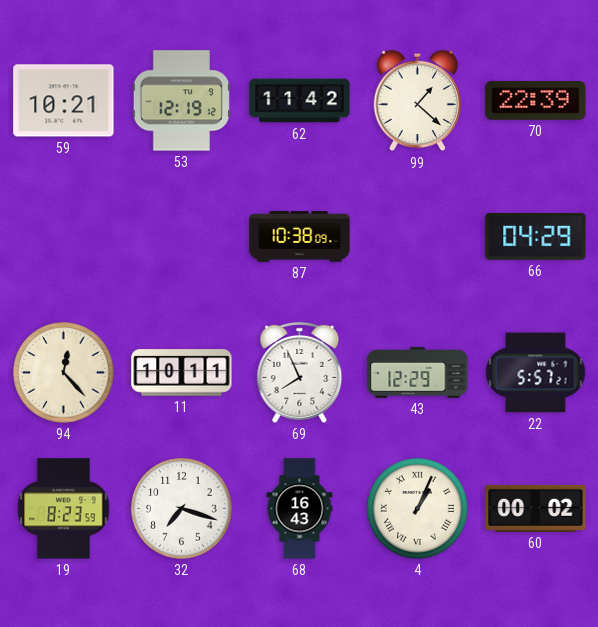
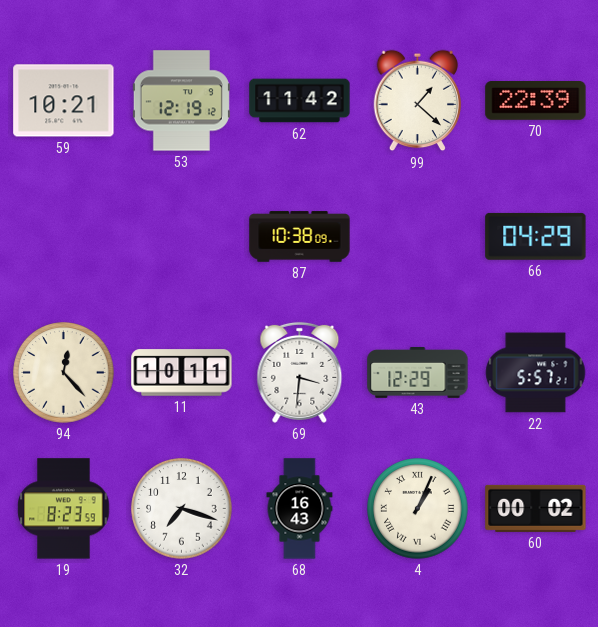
69: 7:56 -> 3:31
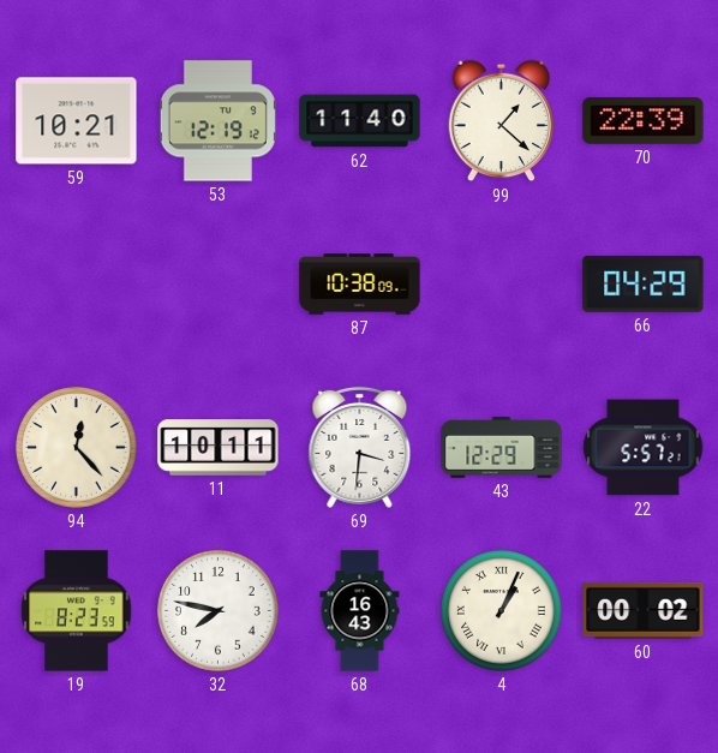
62: 11:42 -> 11:40
32: 7:18 -> 7:47
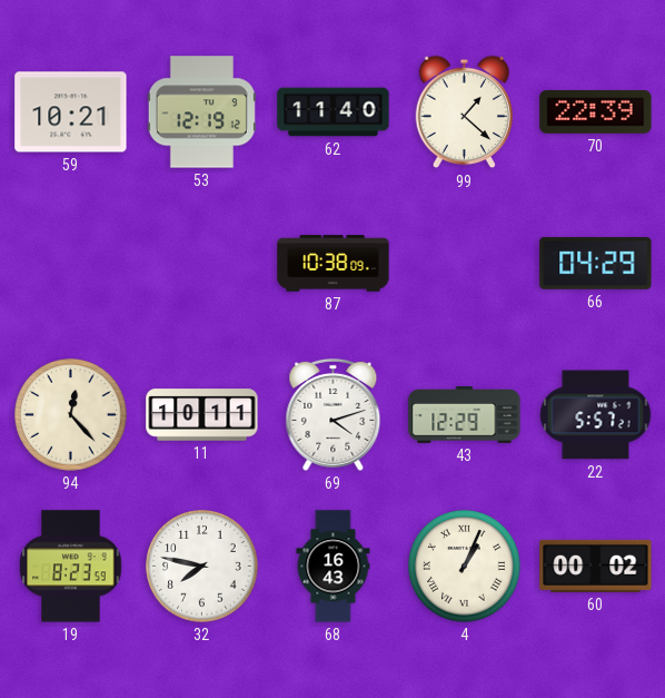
69: 3:31 -> 4:12
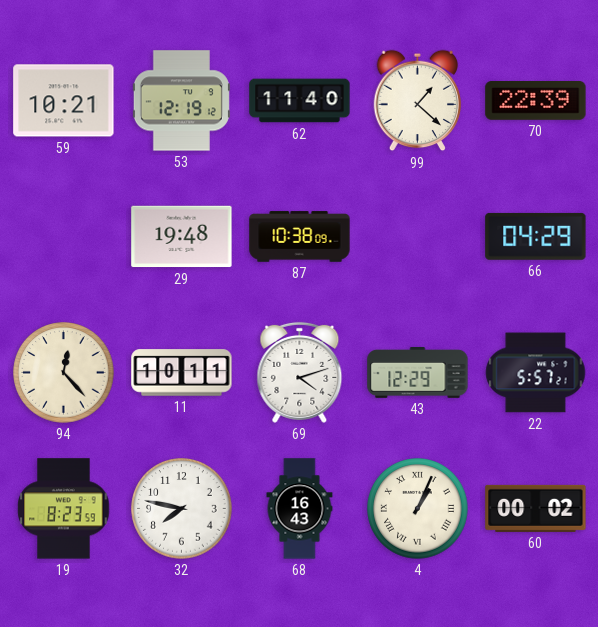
29: none -> 19:48
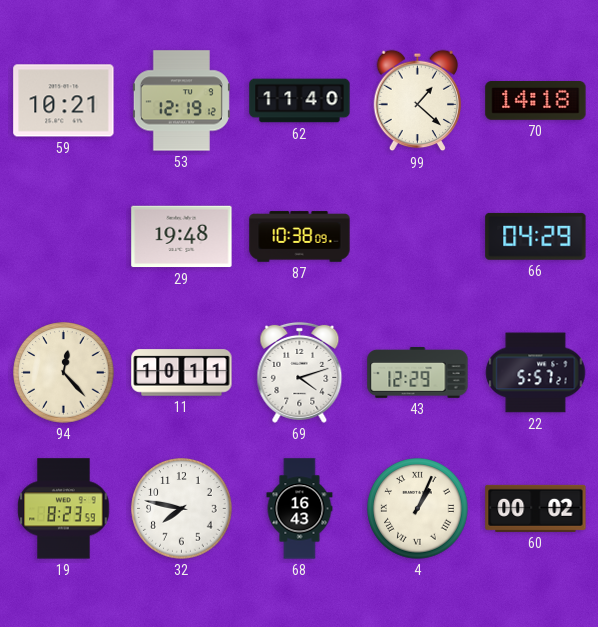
70: 22:39 -> 14:18
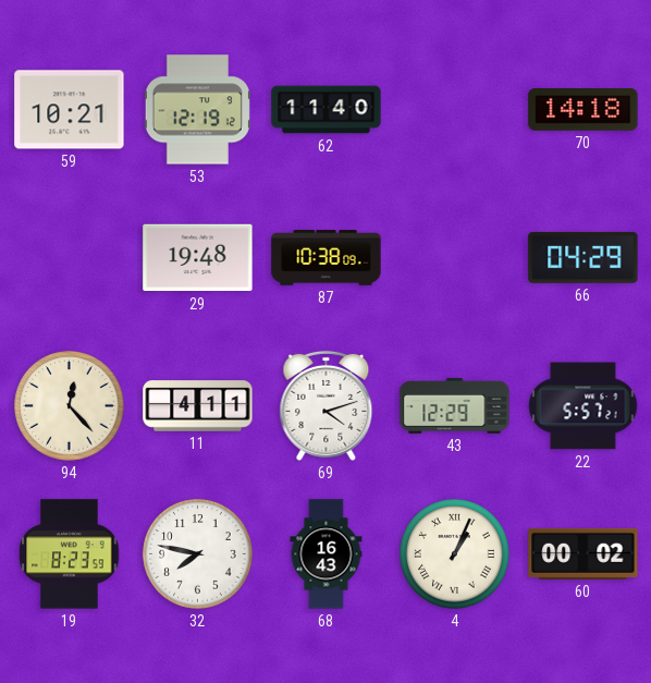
99: 1:22 -> none
11: 10:11 -> 4:11
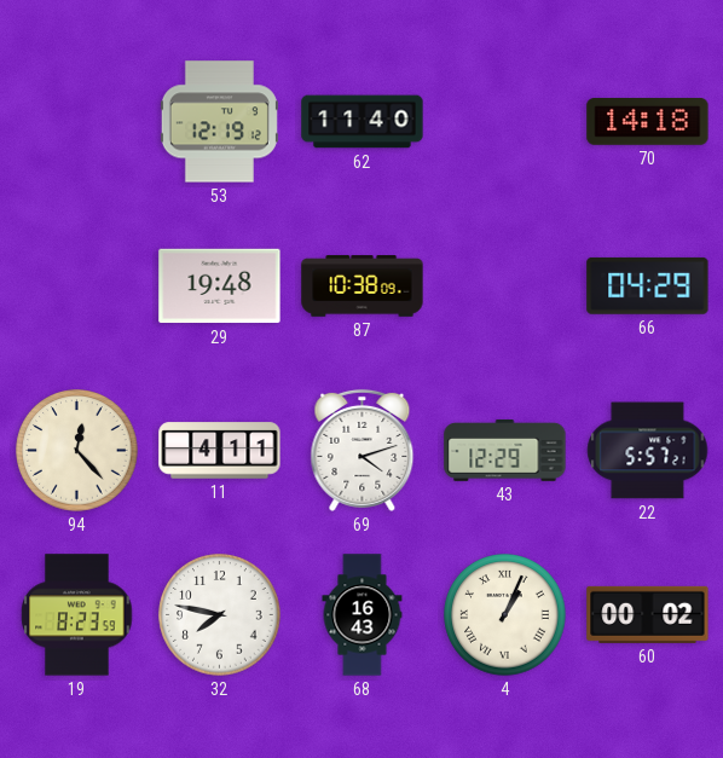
59: 10:21 -> none
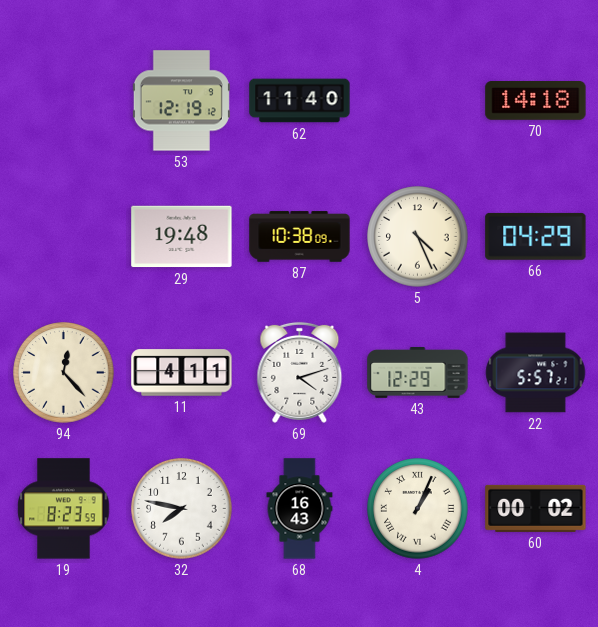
5: none -> 4:26
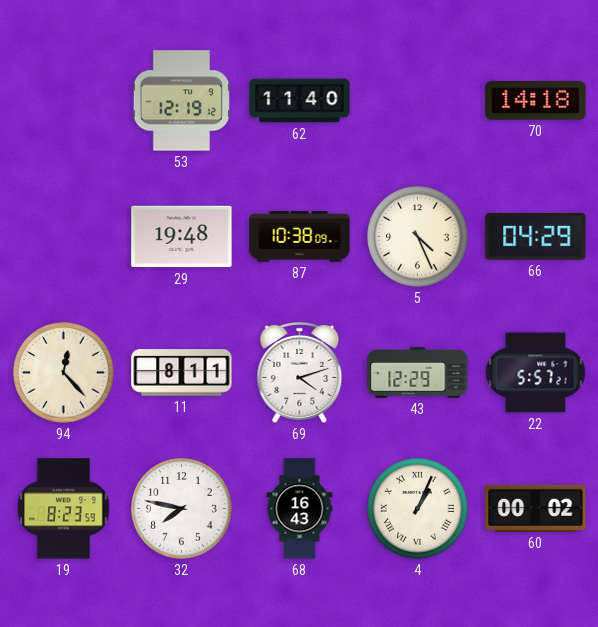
11: 4:11 -> 8:11
